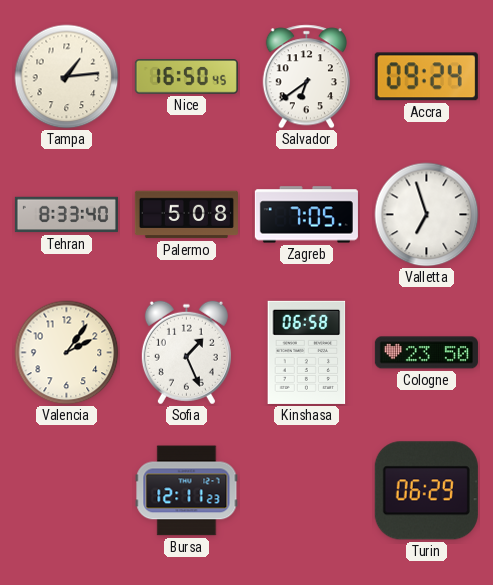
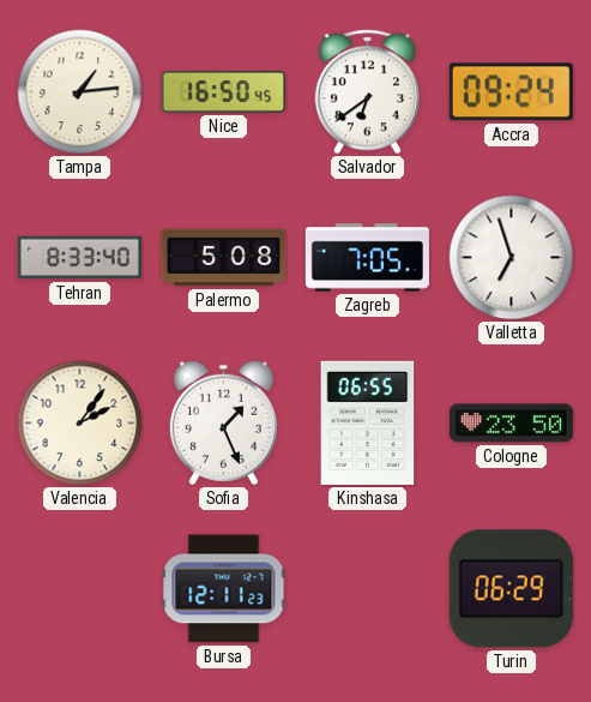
Kinshasa: 06:58 -> 06:55
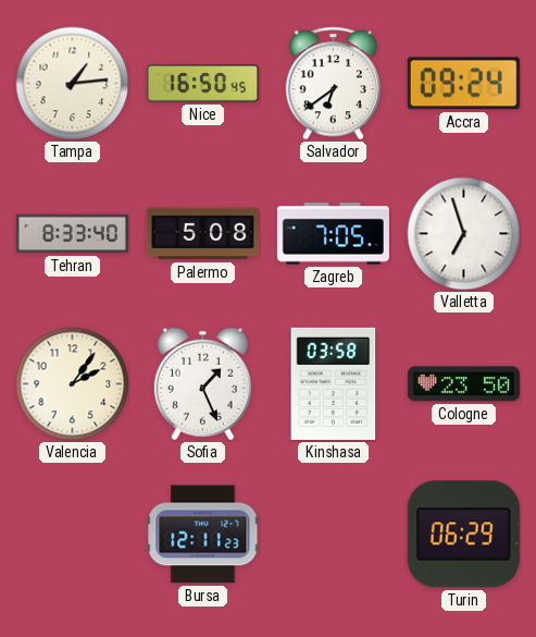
Kinshasa: 06:55 -> 03:58
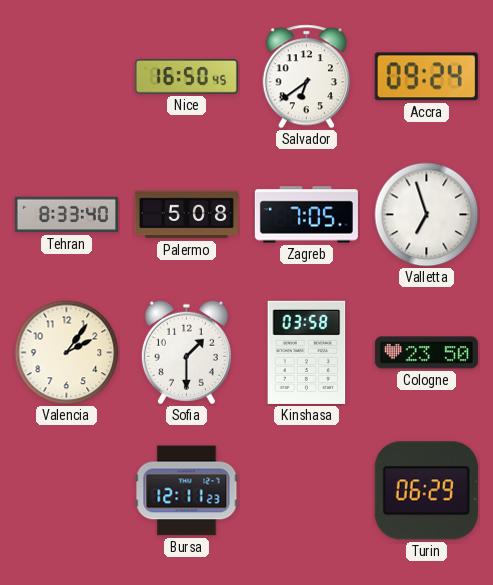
Tampa: 1:14 -> none
Sofia: 1:26 -> 1:30
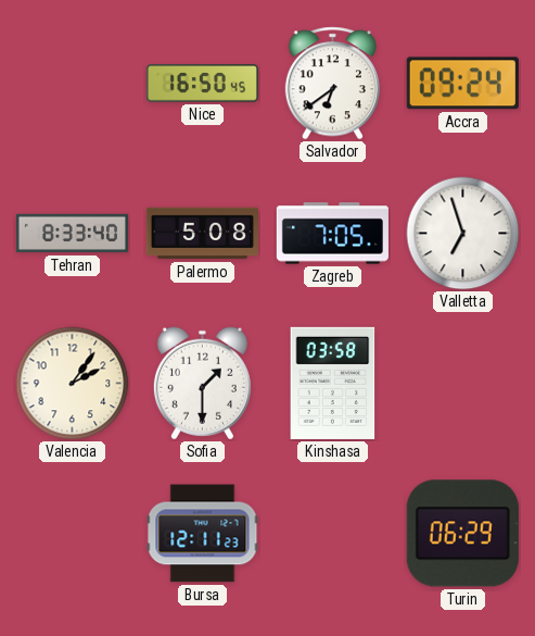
Cologne: 23:50 -> none
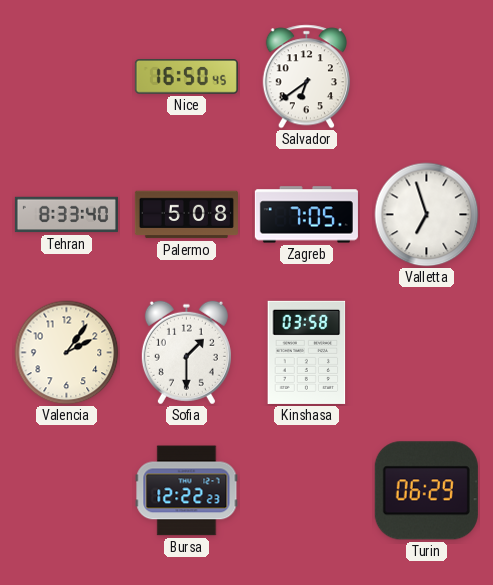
Accra: 09:24 -> none
Bursa: 12:11 -> 12:22
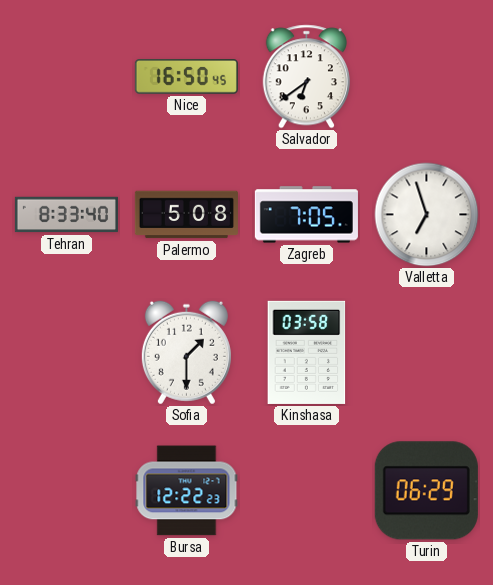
Valencia: 2:06 -> none
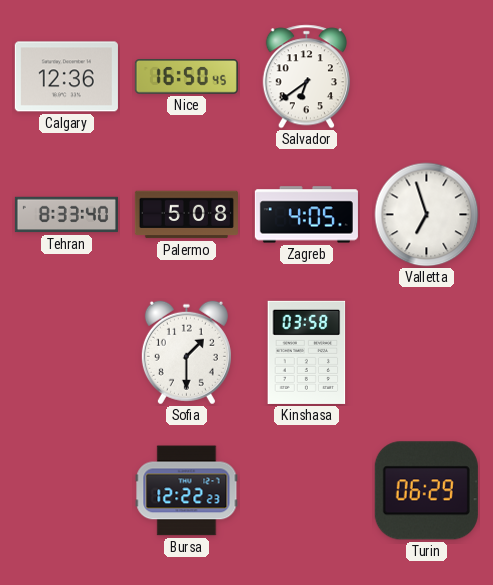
Calgary: none -> 12:36
Zagreb: 7:05 -> 4:05
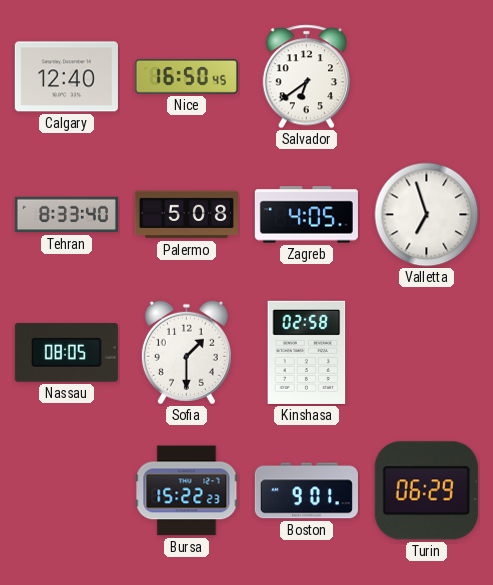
Calgary: 12:36 -> 12:40
Nassau: none -> 08:05
Kinshasa: 03:58 -> 02:58
Bursa: 12:22 -> 15:22
Boston: none -> 9:01
